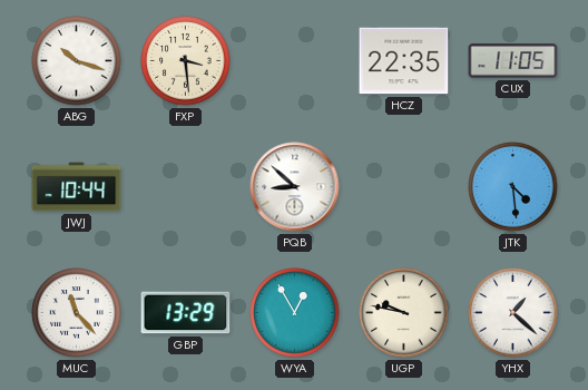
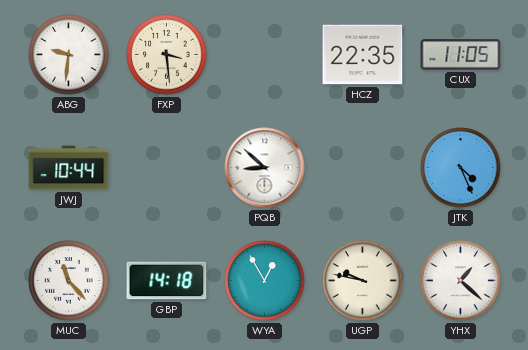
ABG: 10:18 -> 9:31
JTK: 4:29 -> 4:26
GBP: 13:29 -> 14:18
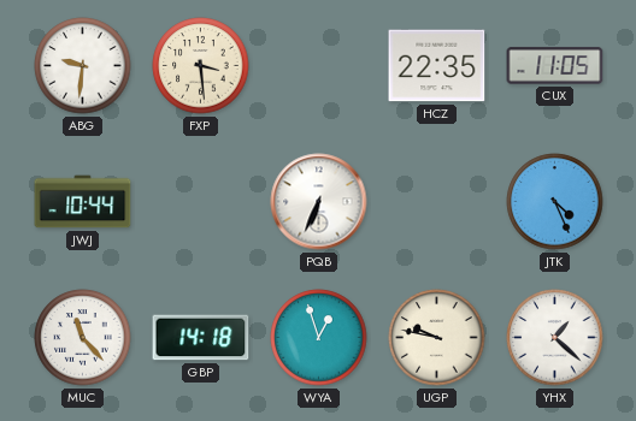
PQB: 8:52 -> 6:34
WYA: 12:55 -> 12:57
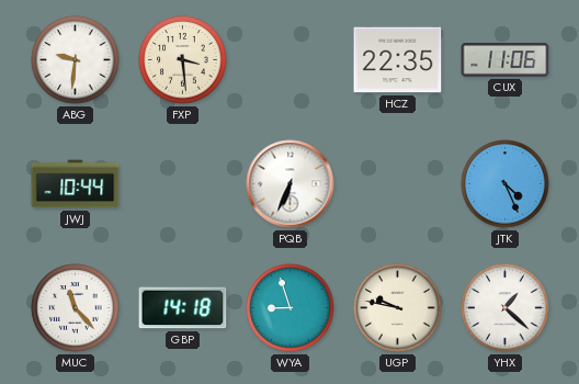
CUX: 11:05 -> 11:06
WYA: 12:57 -> 8:57
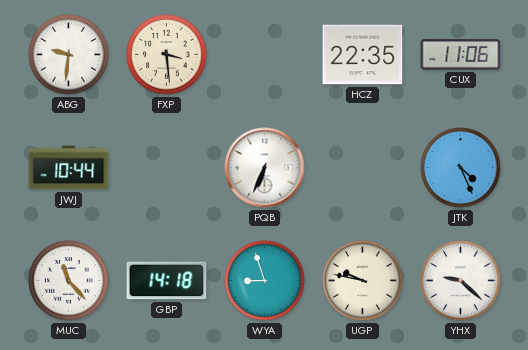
YHX: 1:22 -> 9:22
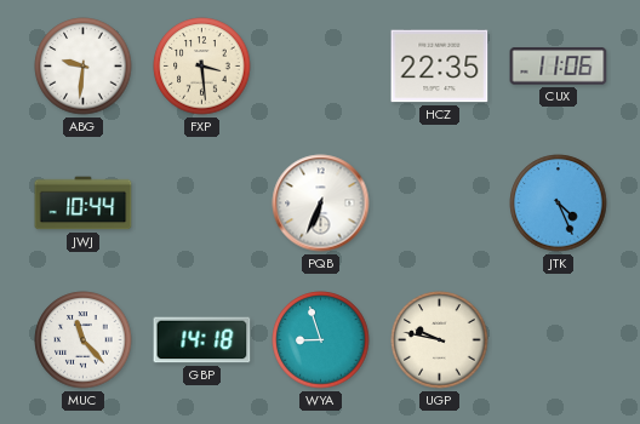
YHX: 9:22 -> none
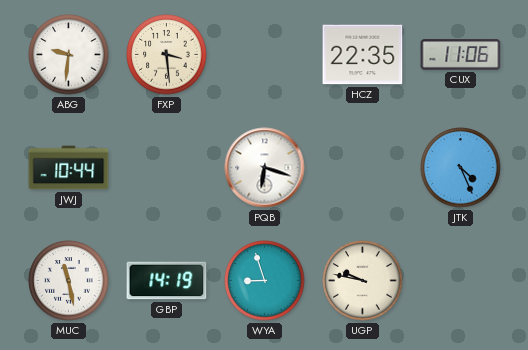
PQB: 6:34 -> 6:18
MUC: 11:23 -> 11:28
GBP: 14:18 -> 14:19
